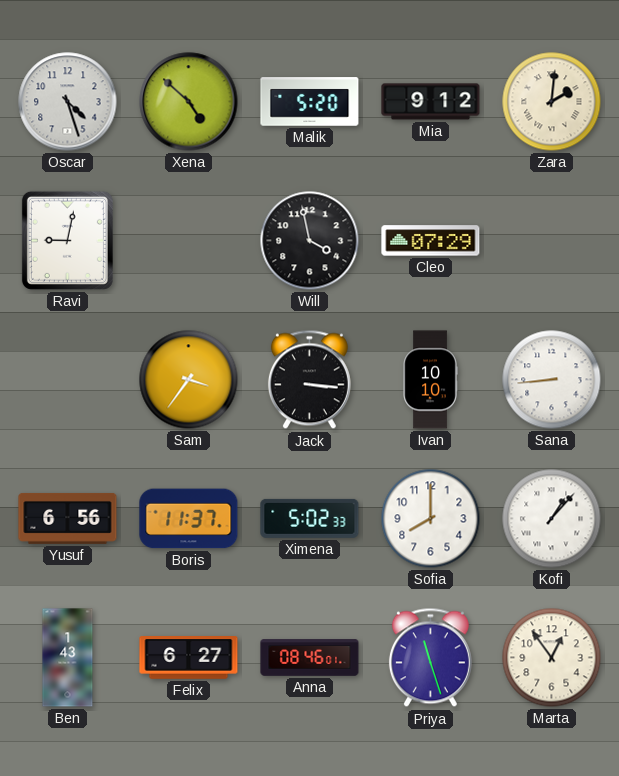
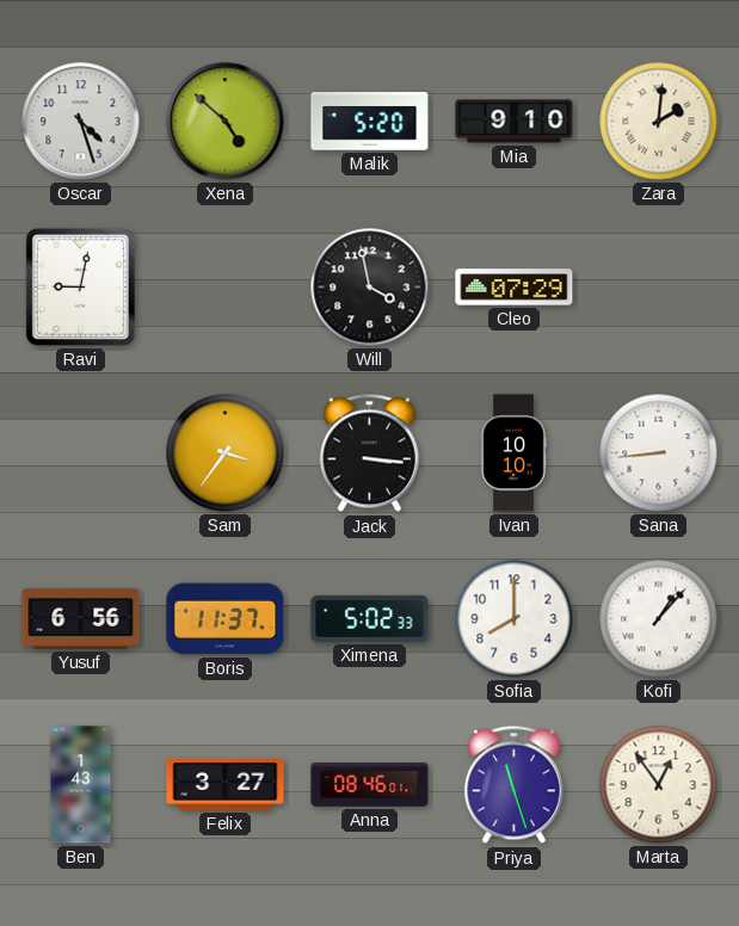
Mia: 9:12 -> 9:10
Felix: 6:27 -> 3:27
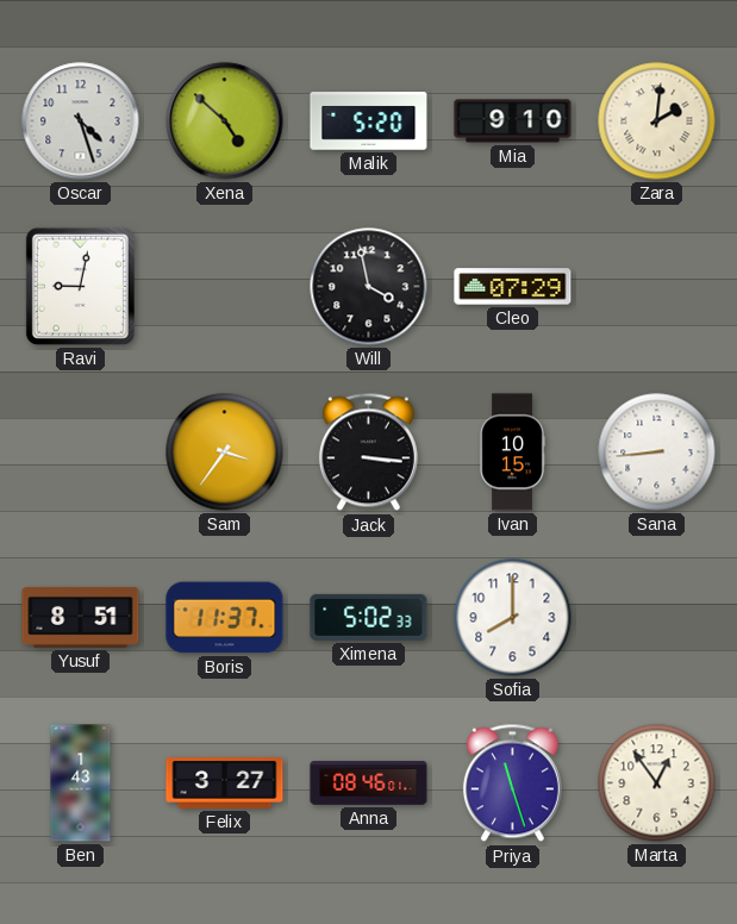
Ivan: 10:10 -> 10:15
Yusuf: 6:56 -> 8:51
Kofi: 1:07 -> none
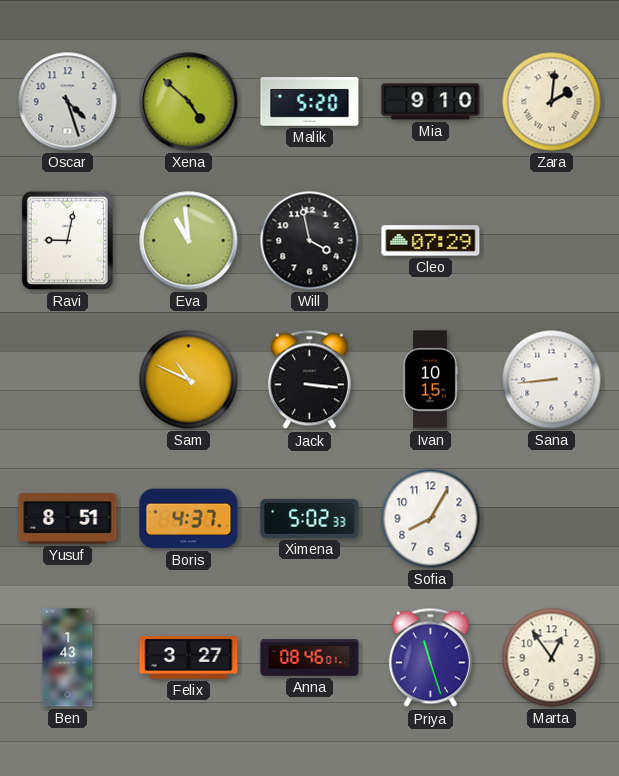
Eva: none -> 10:59
Sam: 3:36 -> 10:49
Boris: 11:37 -> 4:37
Sofia: 8:00 -> 8:05
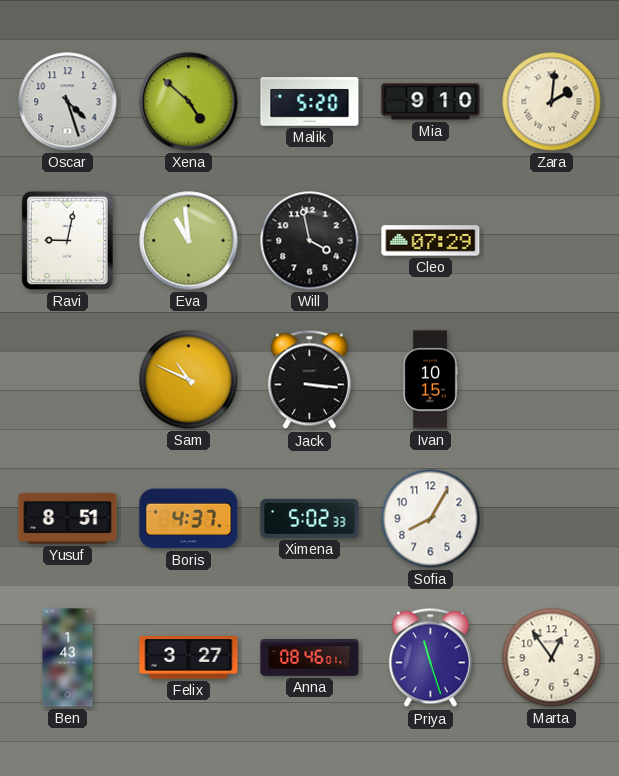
Sana: 8:44 -> none
